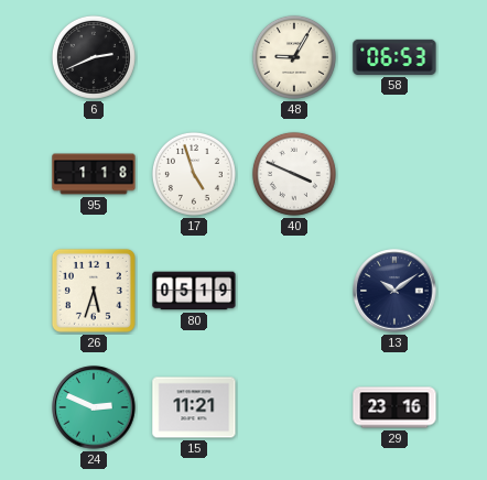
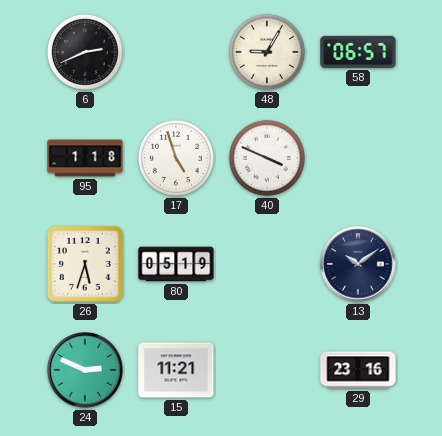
58: 06:53 -> 06:57
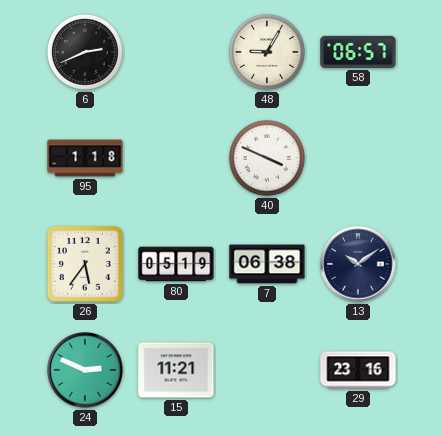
17: 4:57 -> none
26: 5:33 -> 5:36
7: none -> 06:38
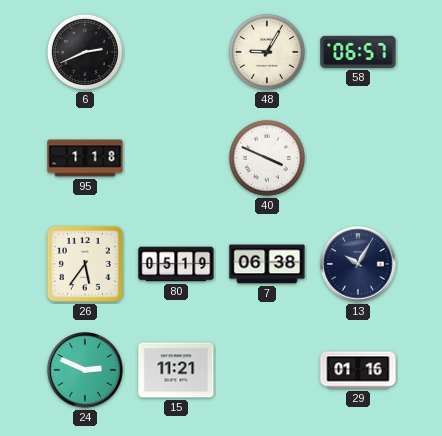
13: 10:09 -> 10:05
29: 23:16 -> 01:16
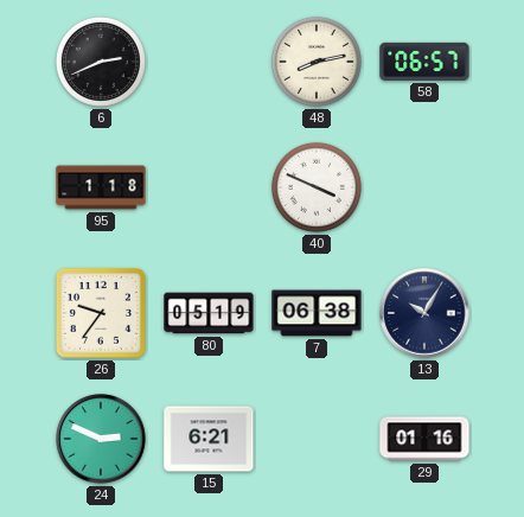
48: 9:05 -> 8:13
26: 5:36 -> 9:36
15: 11:21 -> 6:21
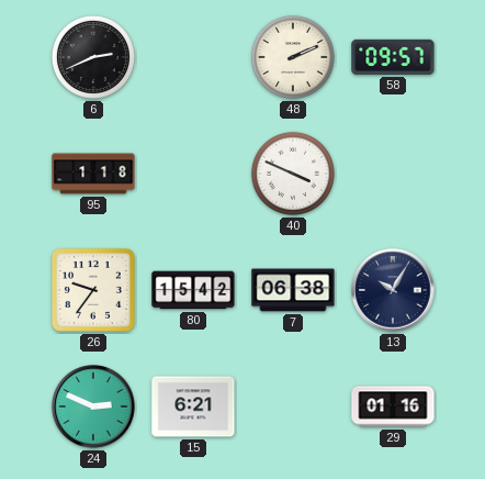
48: 8:13 -> 2:11
58: 06:57 -> 09:57
80: 05:19 -> 15:42
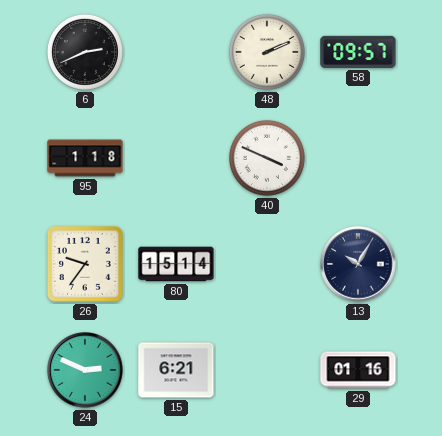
80: 15:42 -> 15:14
7: 06:38 -> none
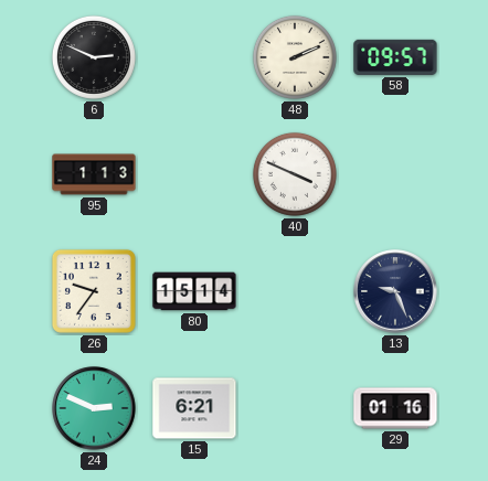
6: 2:41 -> 2:49
95: 1:18 -> 1:13
13: 10:05 -> 9:26
